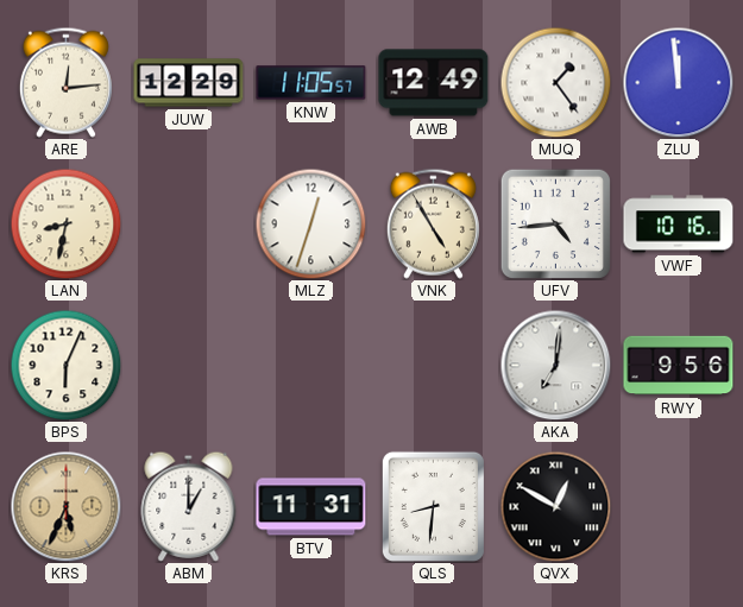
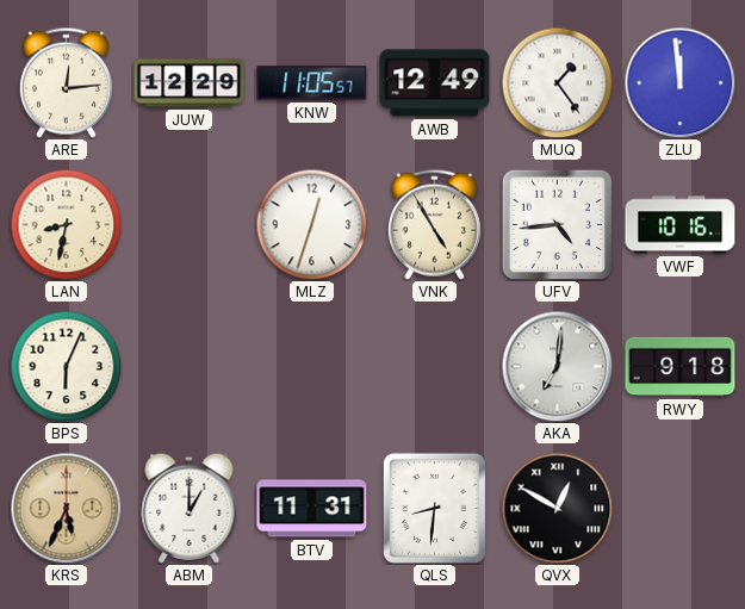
RWY: 9:56 -> 9:18
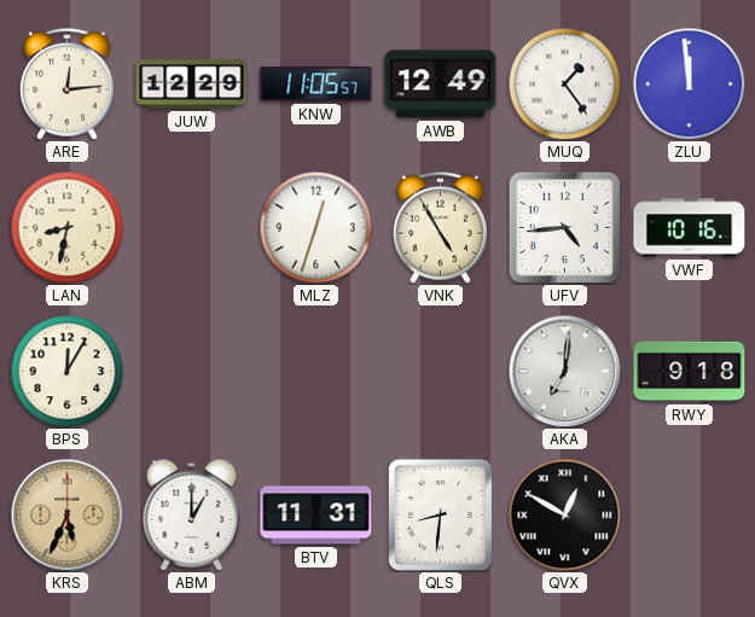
BPS: 6:04 -> 12:05
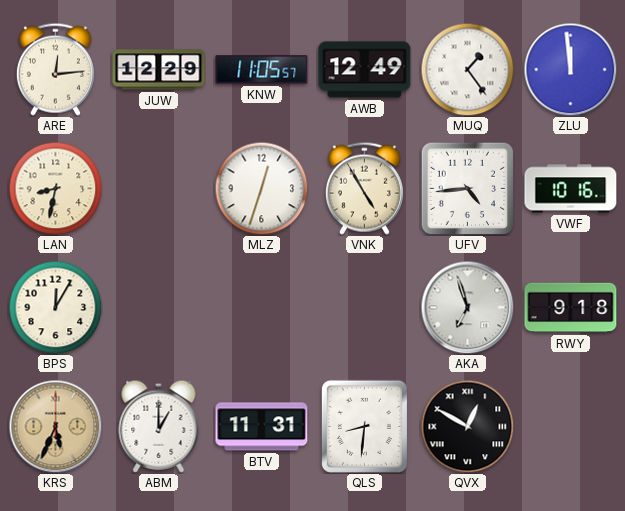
AKA: 7:01 -> 6:57
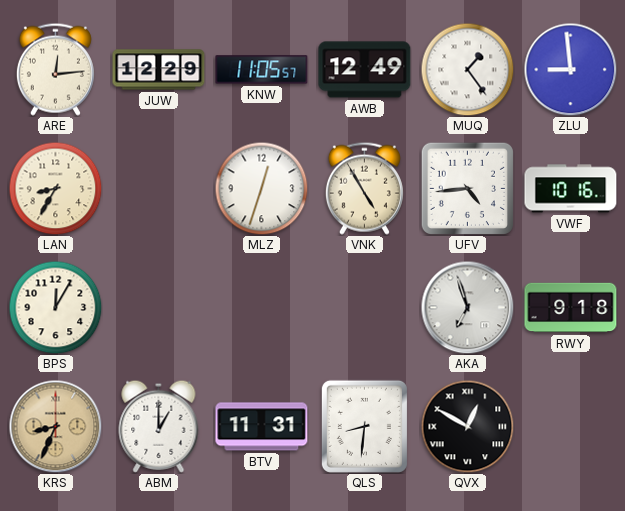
ZLU: 11:59 -> 8:59
LAN: 8:32 -> 8:35
KRS: 5:34 -> 8:34
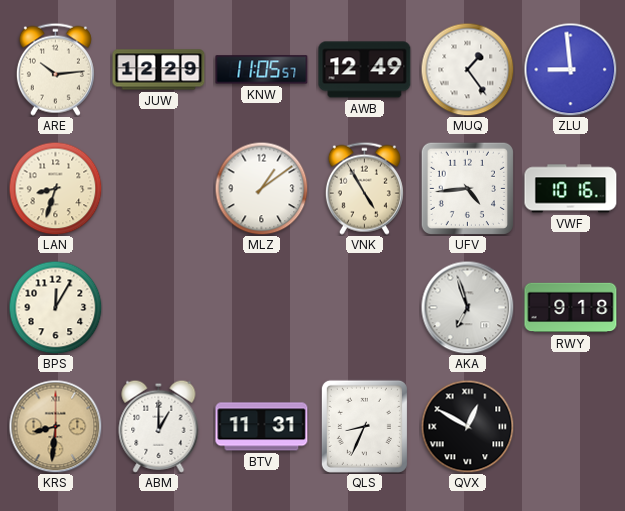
ARE: 12:14 -> 10:14
LAN: 8:35 -> 8:33
MLZ: 12:33 -> 1:09
KRS: 8:34 -> 8:31
QLS: 8:31 -> 8:34
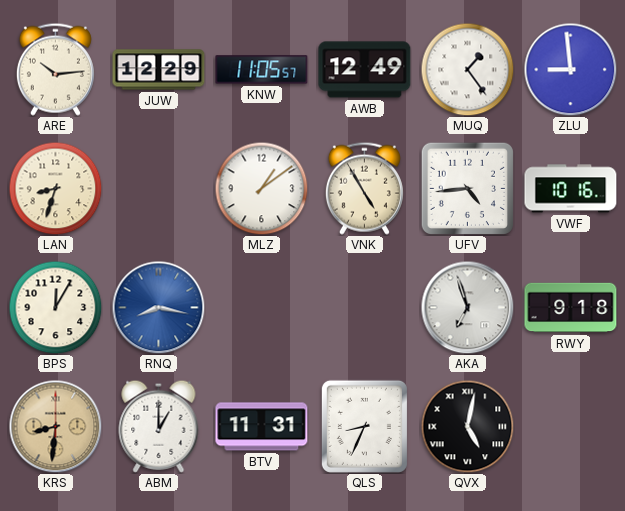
RNQ: none -> 8:17
QVX: 12:50 -> 5:02
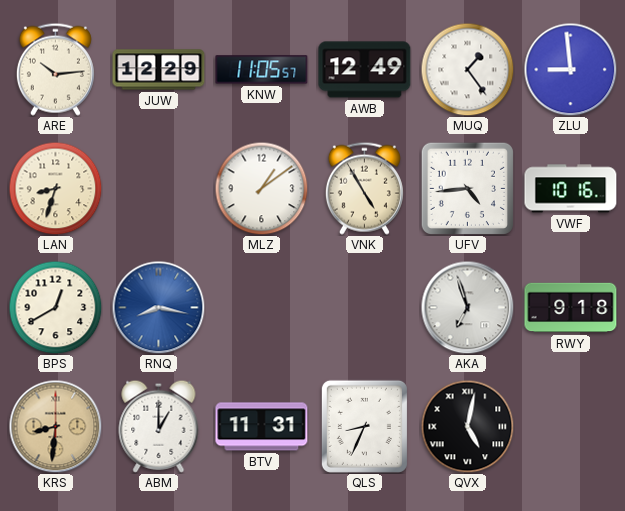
BPS: 12:05 -> 12:40
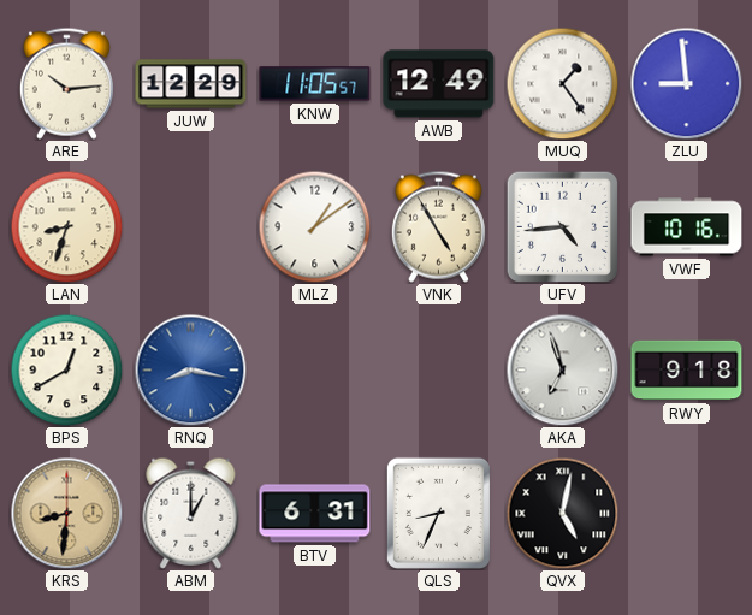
BTV: 11:31 -> 6:31
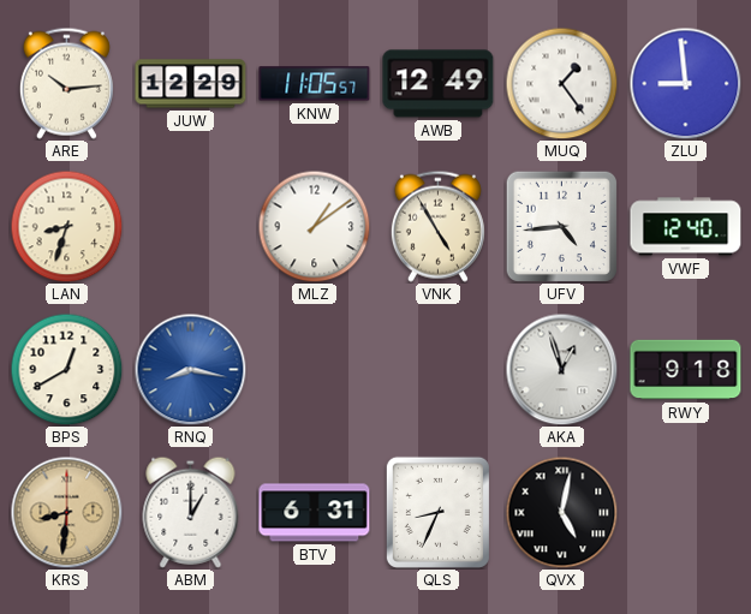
VWF: 10:16 -> 12:40
AKA: 6:57 -> 12:57
